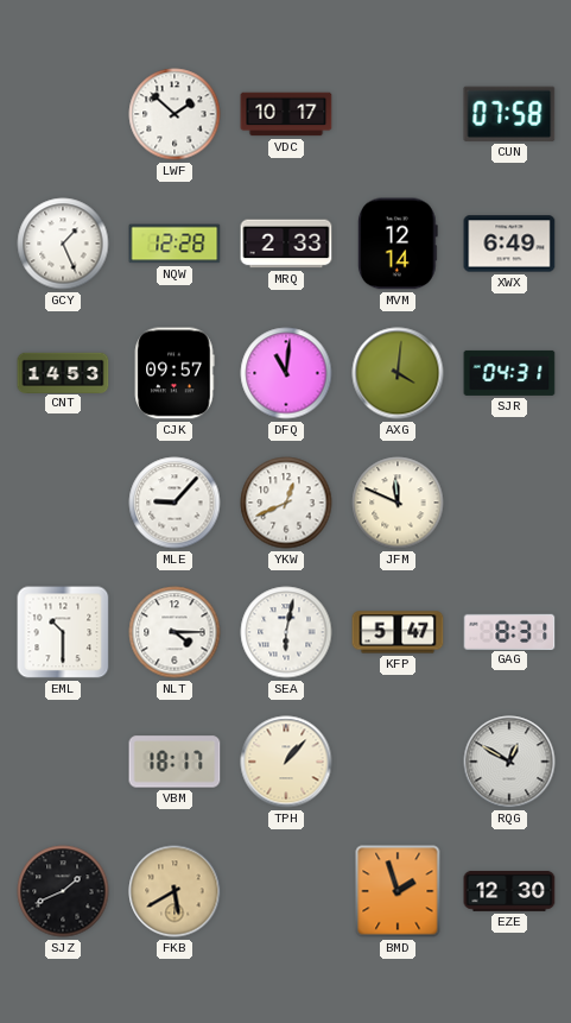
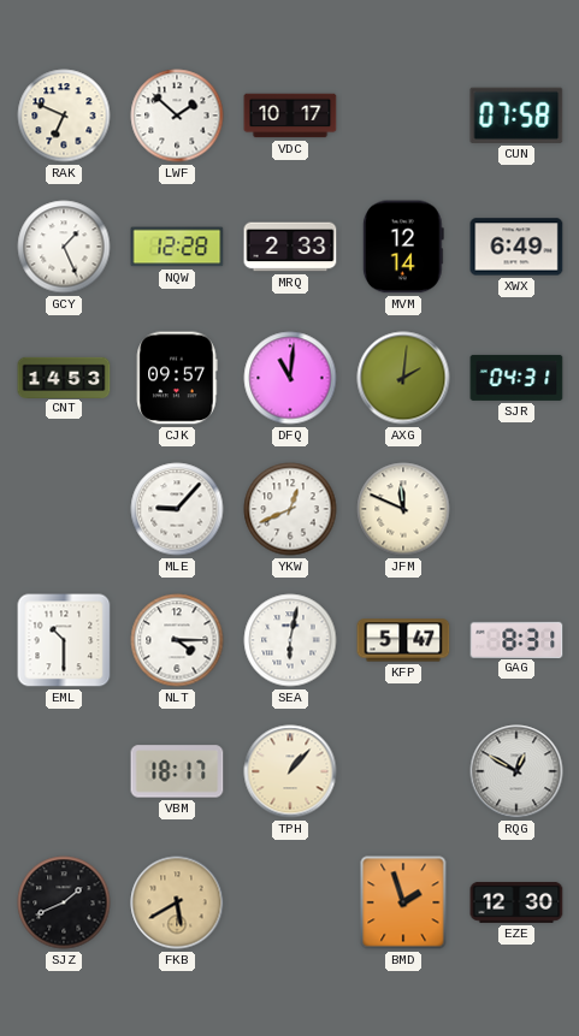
RAK: none -> 6:49
AXG: 4:01 -> 2:01
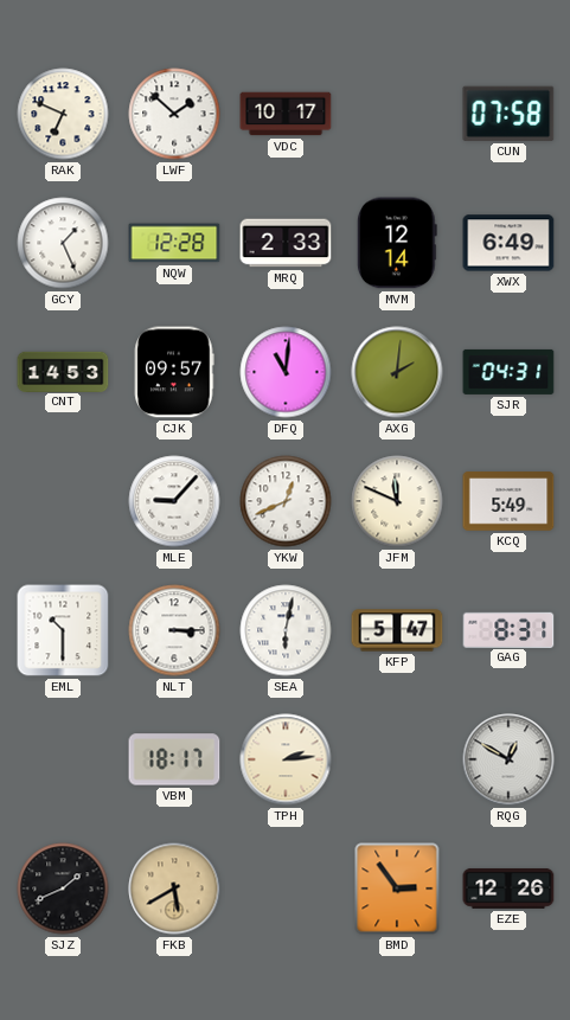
KCQ: none -> 5:49
NLT: 4:15 -> 3:15
TPH: 1:07 -> 2:14
BMD: 1:57 -> 2:54
EZE: 12:30 -> 12:26
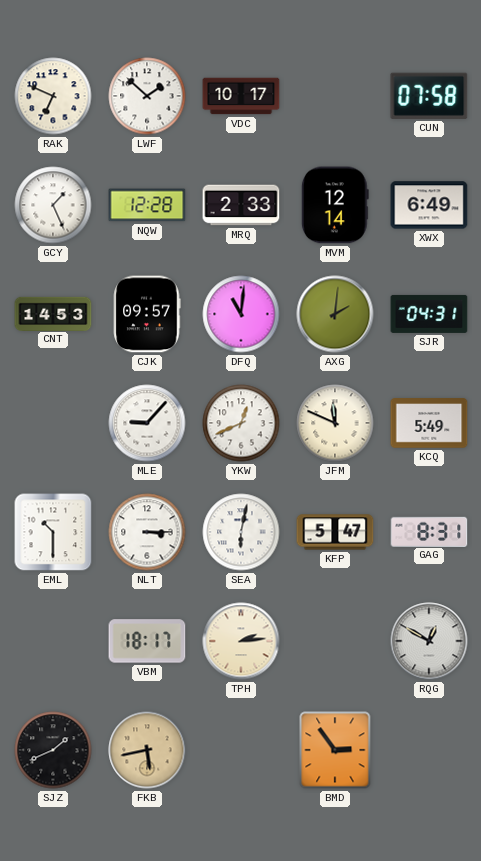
FKB: 5:40 -> 5:43
EZE: 12:26 -> none
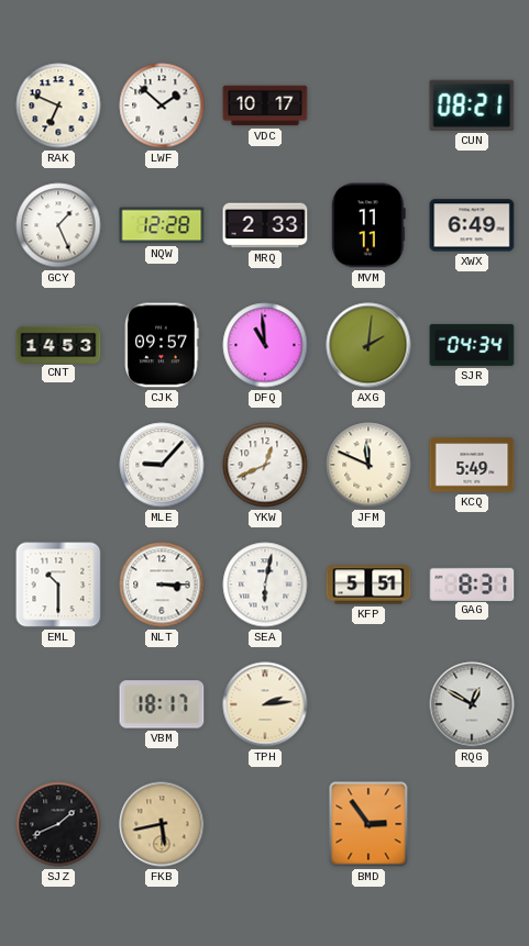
CUN: 07:58 -> 08:21
MVM: 12:14 -> 11:11
DFQ: 11:01 -> 10:59
SJR: 04:31 -> 04:34
KFP: 5:47 -> 5:51
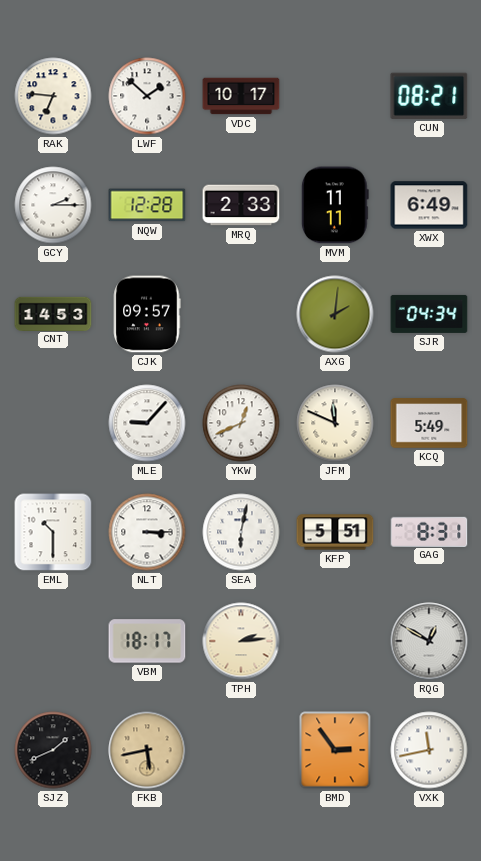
RAK: 6:49 -> 6:46
GCY: 1:26 -> 2:15
DFQ: 10:59 -> none
VXK: none -> 11:43
